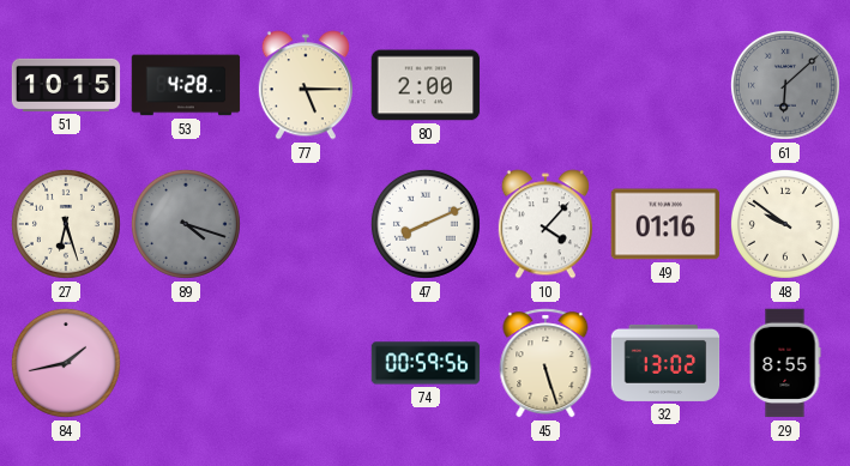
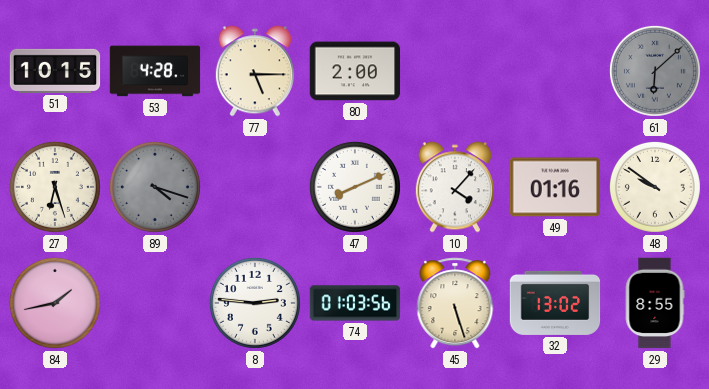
8: none -> 2:46
74: 00:59 -> 01:03
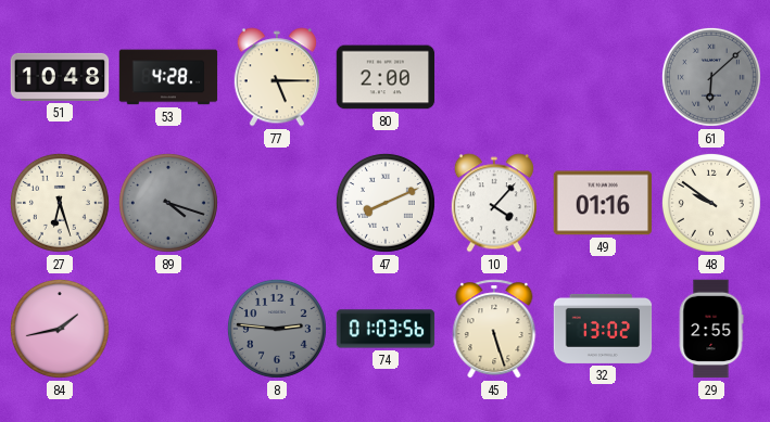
51: 10:15 -> 10:48
8 dial: white -> grey
29: 8:55 -> 2:55
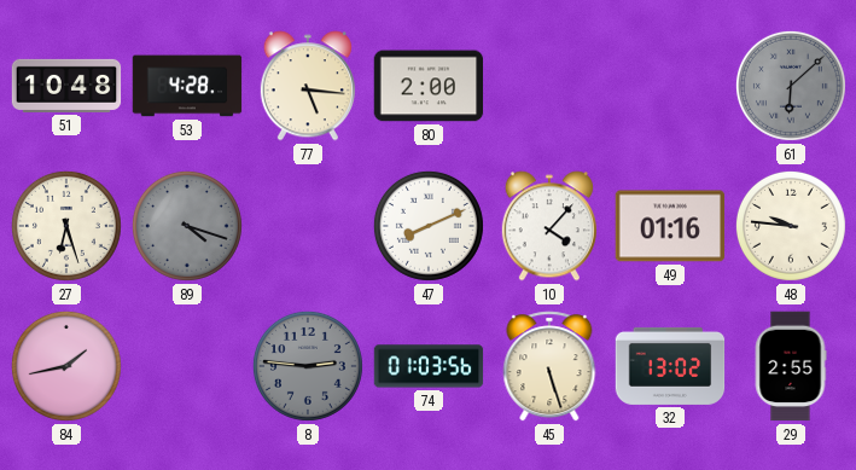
77: 5:15 -> 5:16
48: 9:51 -> 9:46
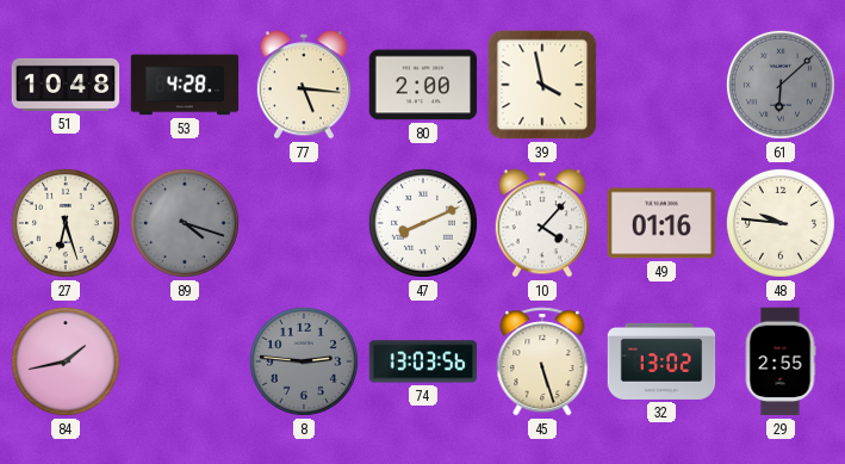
39: none -> 3:58
74: 01:03 -> 13:03
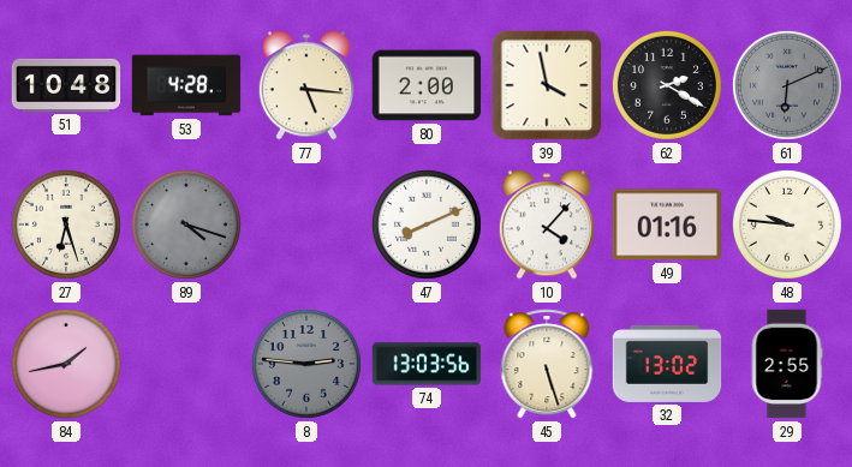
62: none -> 2:20
61: 6:08 -> 6:11
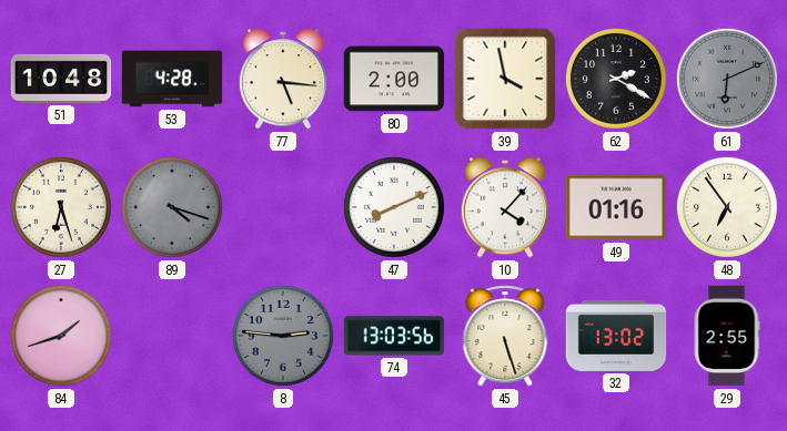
48: 9:46 -> 6:54
84: 1:43 -> 1:42
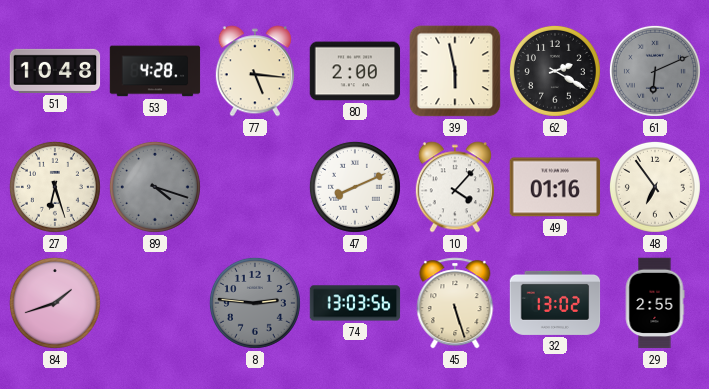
39: 3:58 -> 5:58
